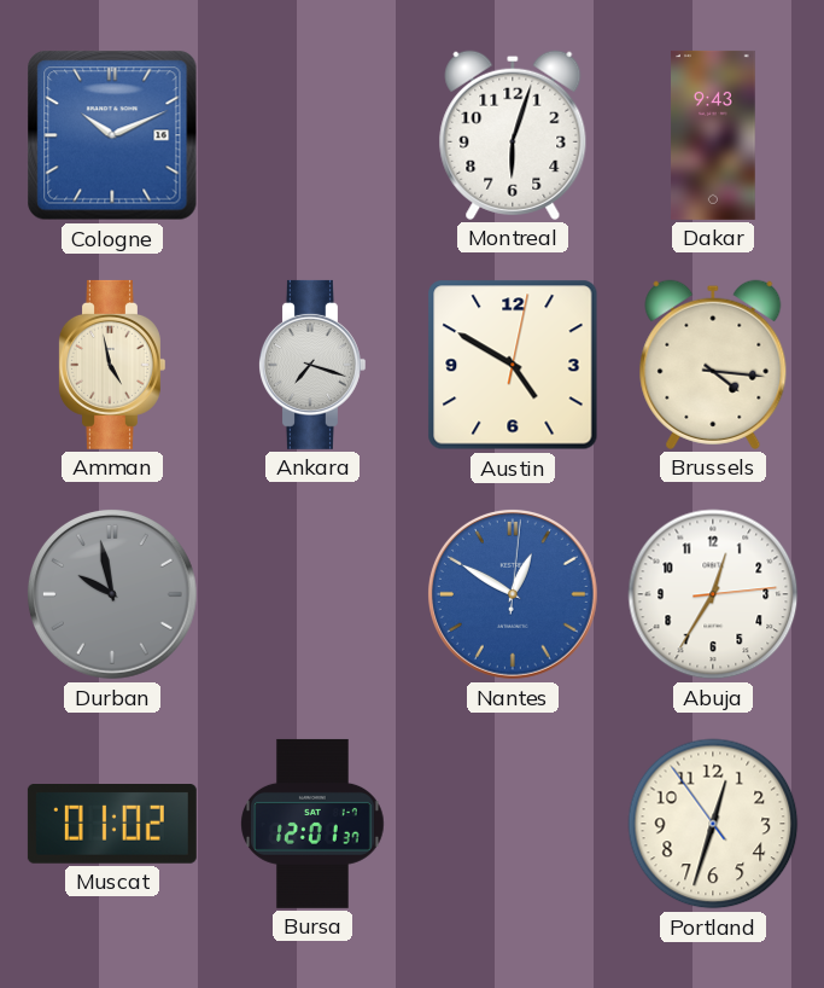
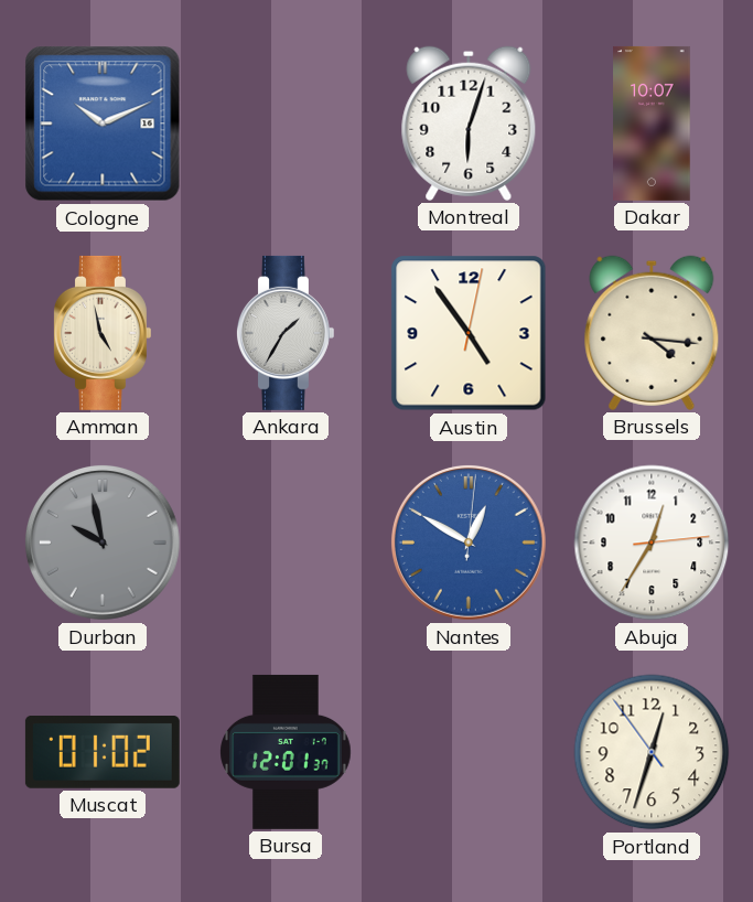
Dakar: 9:43 -> 10:07
Ankara: 7:18 -> 1:35
Austin: 4:50 -> 4:54
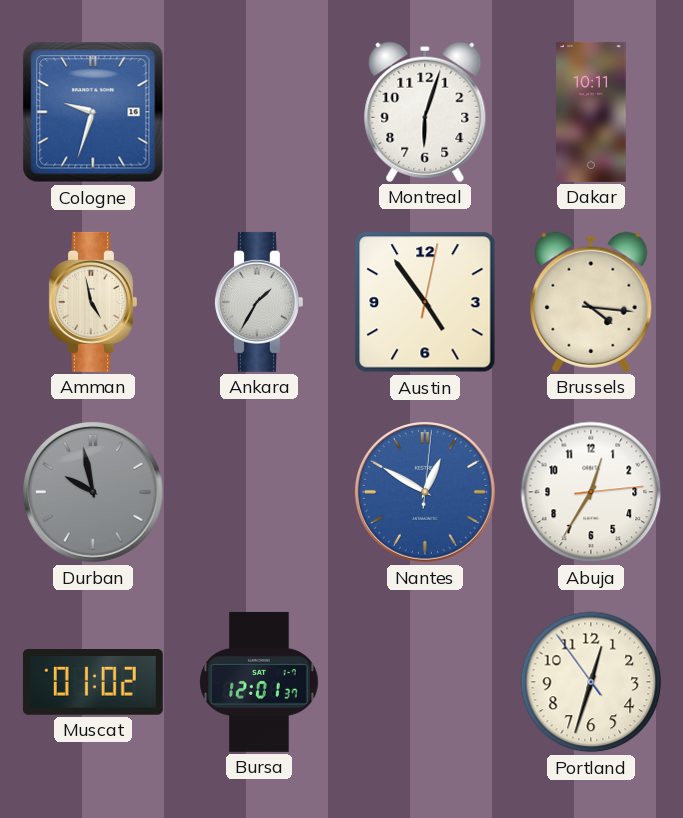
Cologne: 10:11 -> 9:33
Dakar: 10:07 -> 10:11
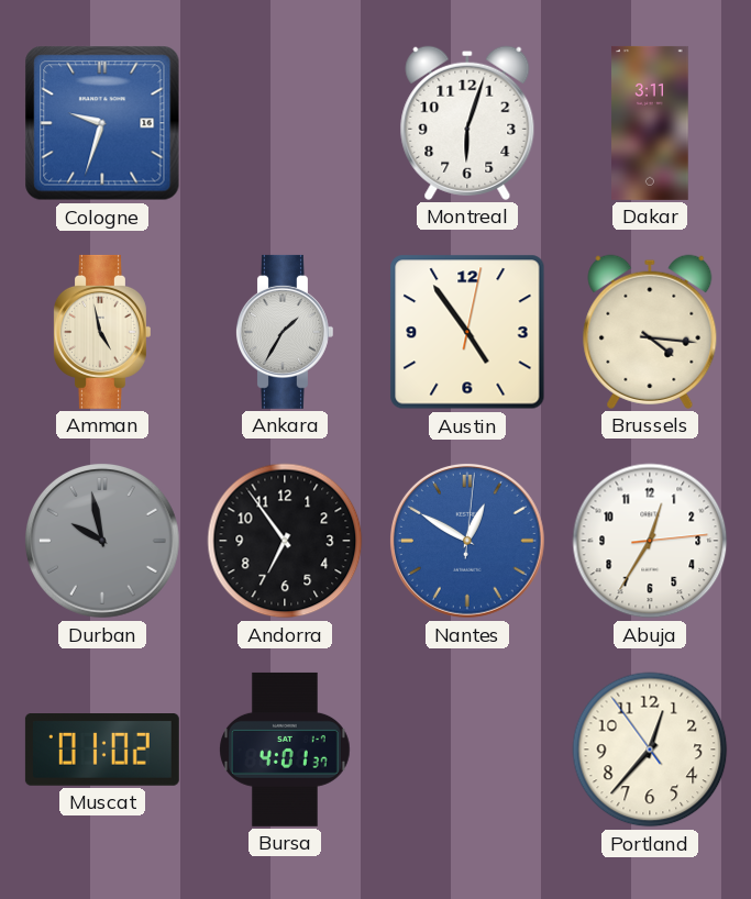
Dakar: 10:11 -> 3:11
Andorra: none -> 6:54
Bursa: 12:01 -> 4:01
Portland: 12:32 -> 12:36
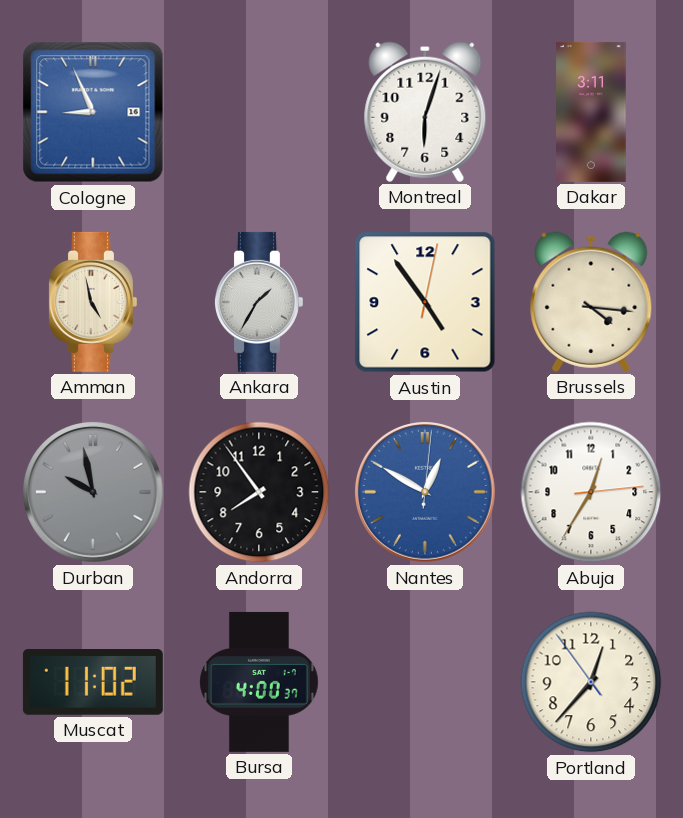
Cologne: 9:33 -> 8:56
Andorra: 6:54 -> 7:54
Muscat: 01:02 -> 11:02
Bursa: 4:01 -> 4:00
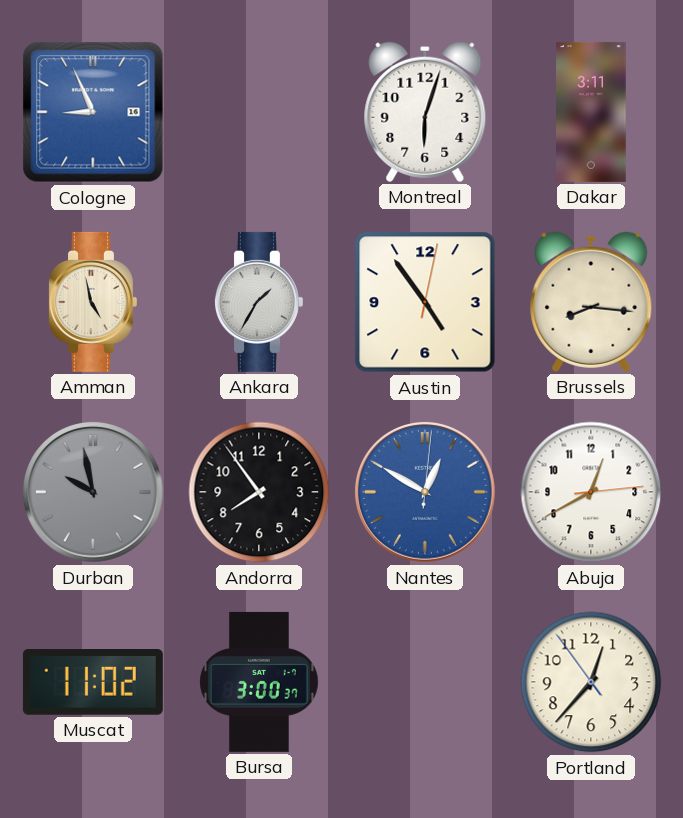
Brussels: 4:16 -> 8:16
Abuja: 12:35 -> 12:40
Bursa: 4:00 -> 3:00
